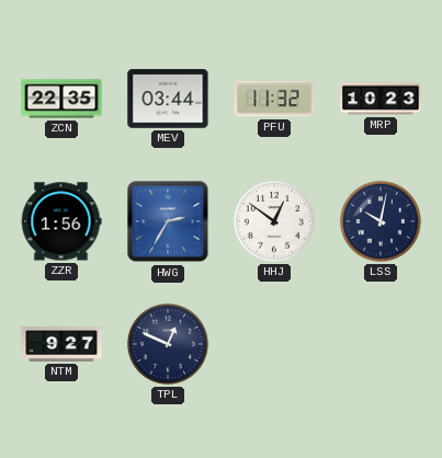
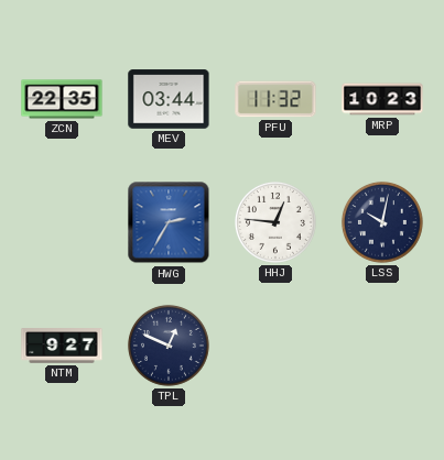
ZZR: 1:56 -> none
HHJ: 12:51 -> 12:46
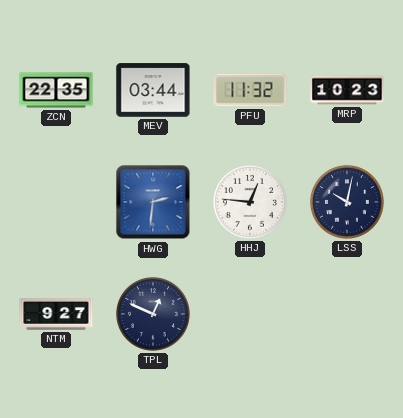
HWG: 2:35 -> 2:31
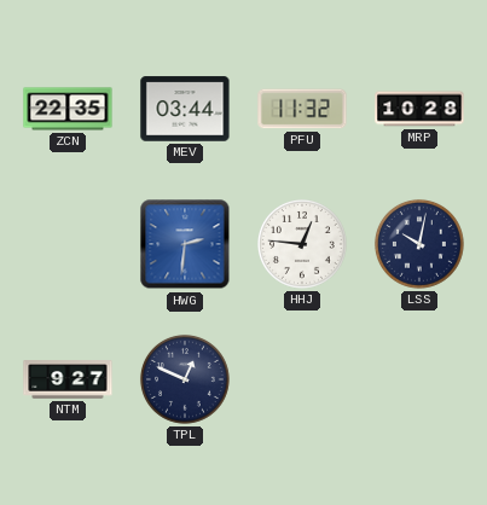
MRP: 10:23 -> 10:28
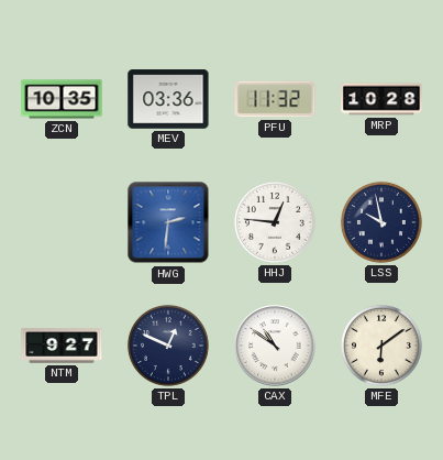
ZCN: 22:35 -> 10:35
MEV: 03:44 -> 03:36
LSS: 10:02 -> 9:58
CAX: none -> 10:51
MFE: none -> 6:09
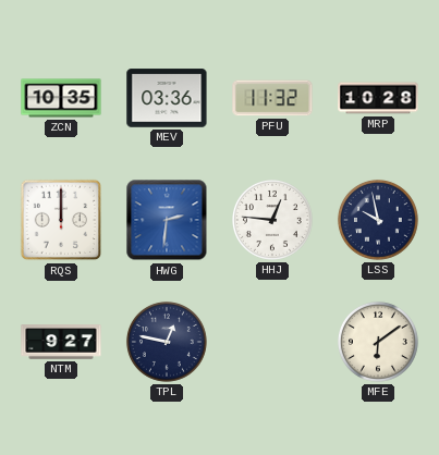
RQS: none -> 12:00
TPL: 12:49 -> 12:47
CAX: 10:51 -> none
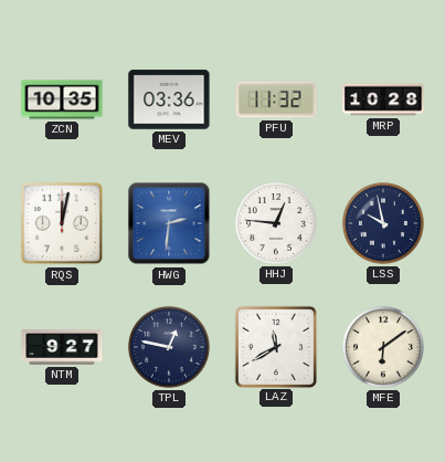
RQS: 12:00 -> 12:02
LAZ: none -> 11:40
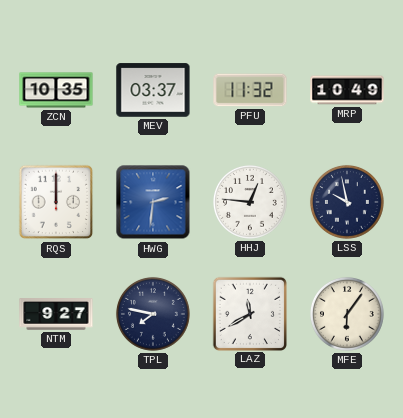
MEV: 03:36 -> 03:37
MRP: 10:28 -> 10:49
RQS: 12:02 -> 12:00
TPL: 12:47 -> 7:47
MFE: 6:09 -> 6:06
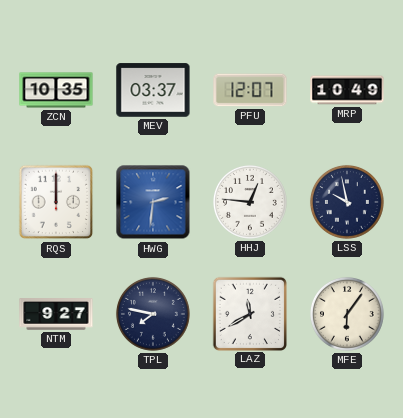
PFU: 11:32 -> 12:07
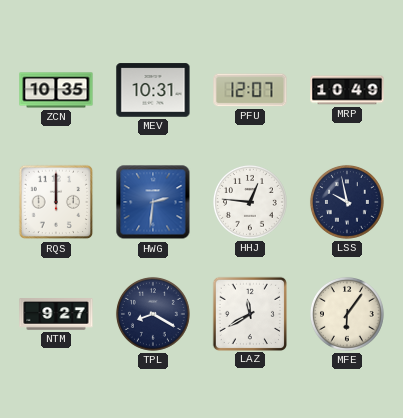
MEV: 03:37 -> 10:31
TPL: 7:47 -> 8:20
